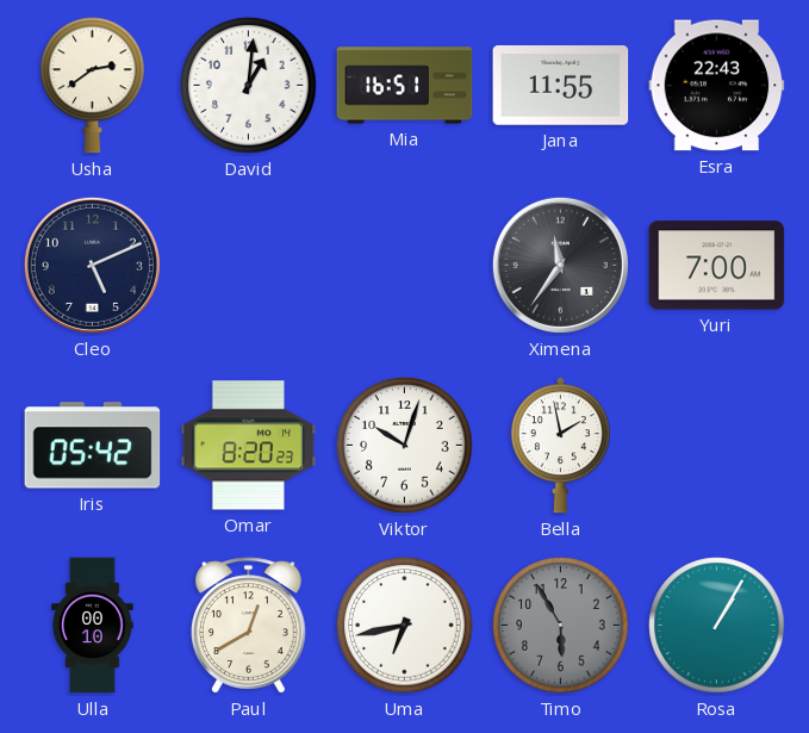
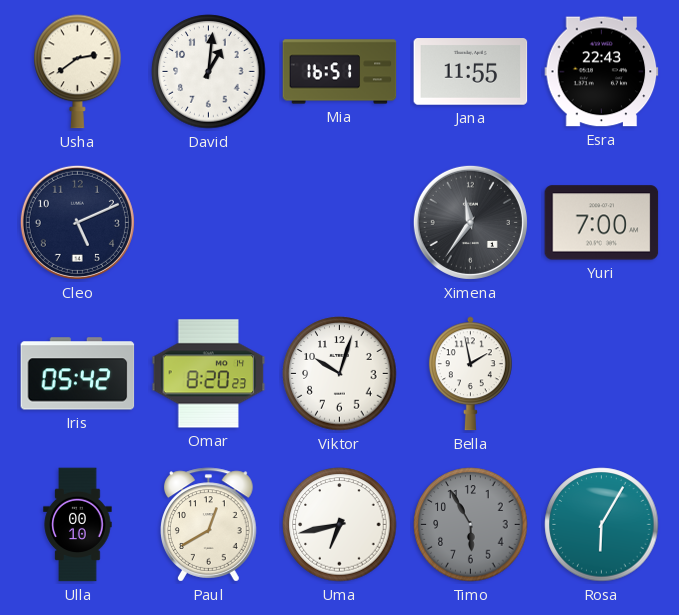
Rosa: 1:05 -> 6:05
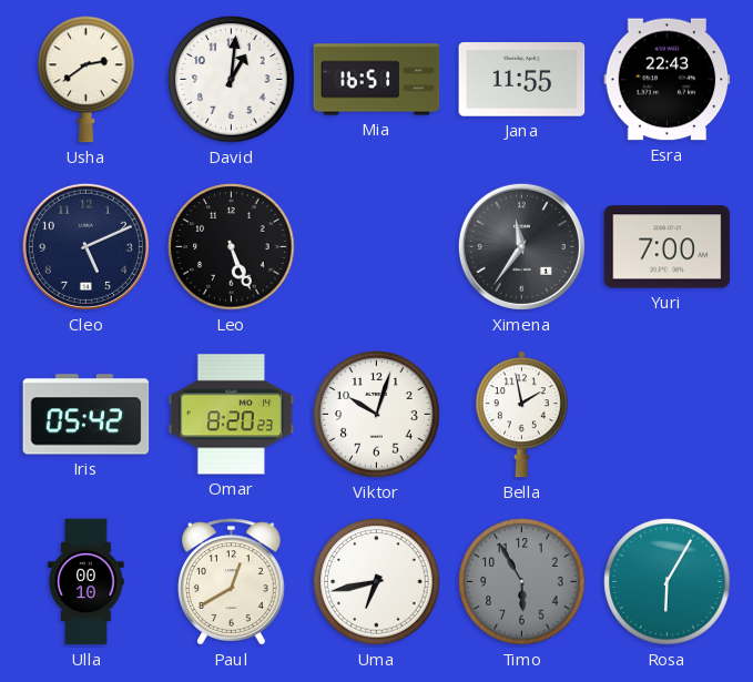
Leo: none -> 5:26
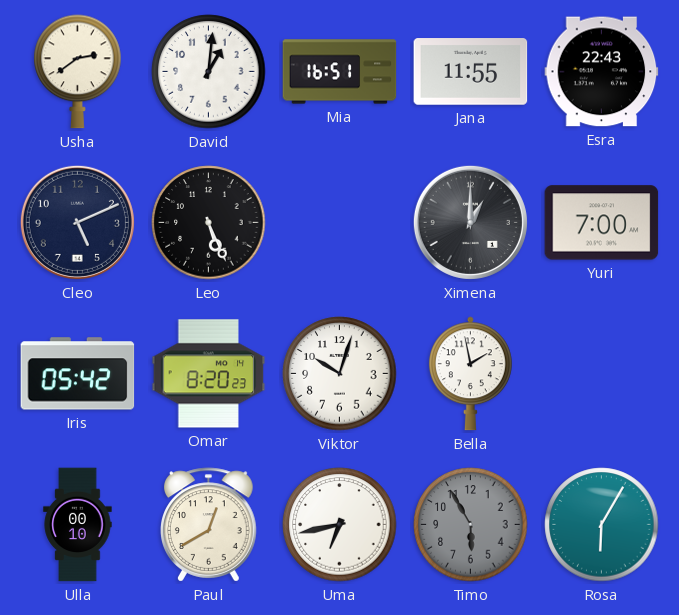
Ximena: 11:36 -> 1:00
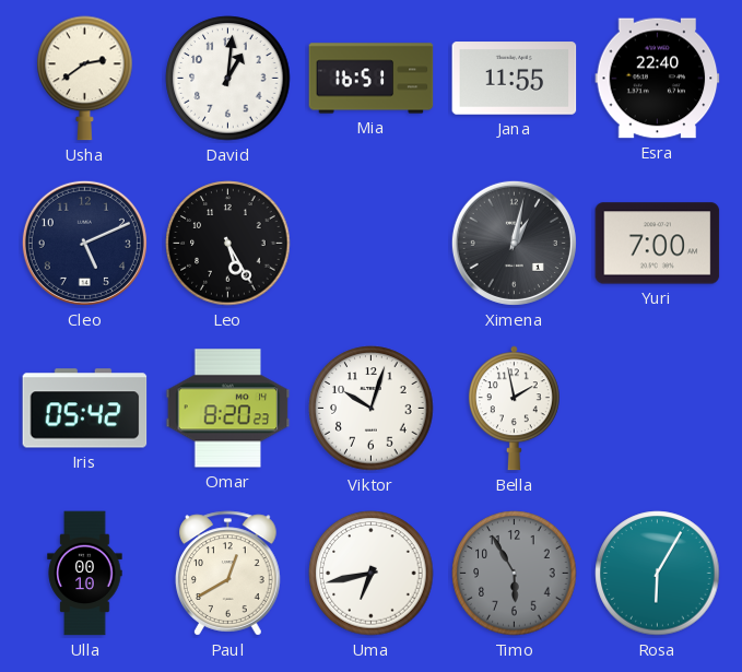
Esra: 22:43 -> 22:40
Leo: 5:26 -> 5:25
Ximena: 1:00 -> 1:02
